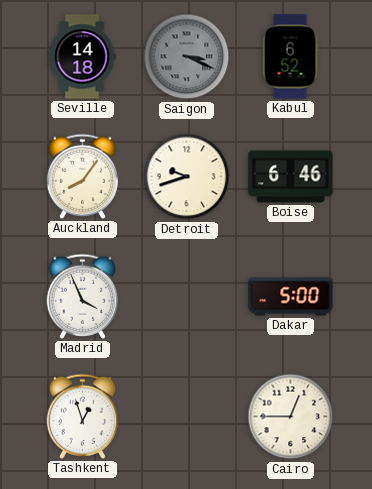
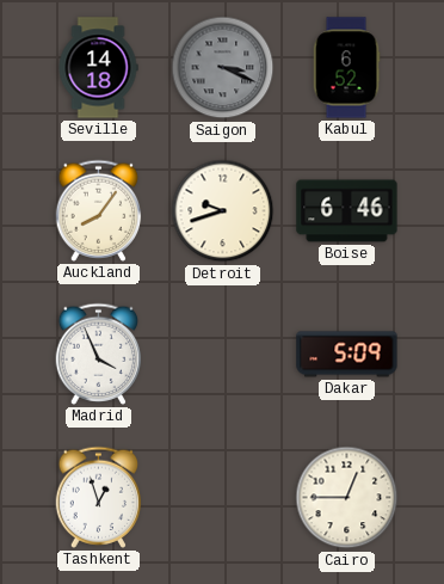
Dakar: 5:00 -> 5:09
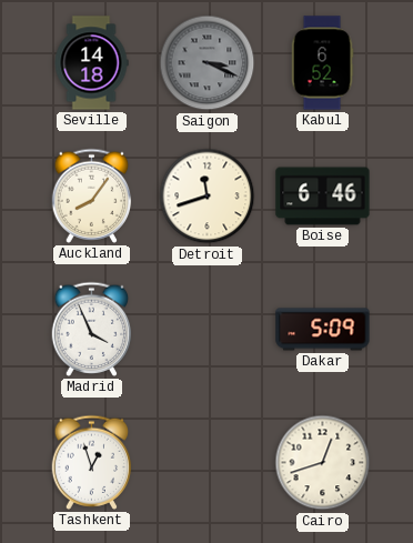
Detroit: 9:42 -> 11:42
Cairo: 12:45 -> 12:42
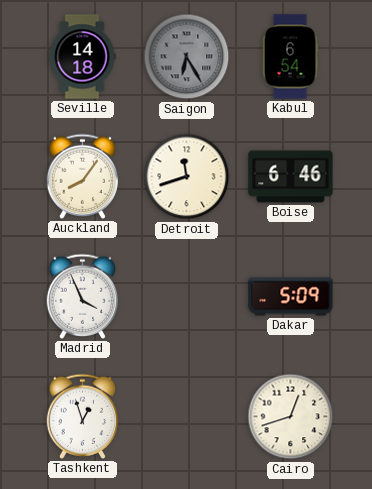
Saigon: 3:19 -> 6:25
Kabul: 6:52 -> 6:54
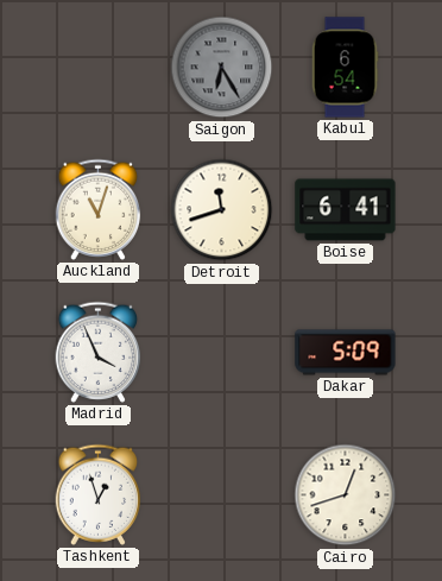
Seville: 14:18 -> none
Auckland: 8:06 -> 11:03
Boise: 6:46 -> 6:41
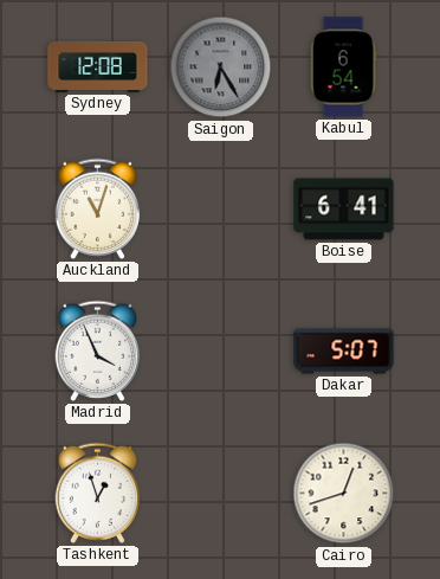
Sydney: none -> 12:08
Detroit: 11:42 -> none
Dakar: 5:09 -> 5:07
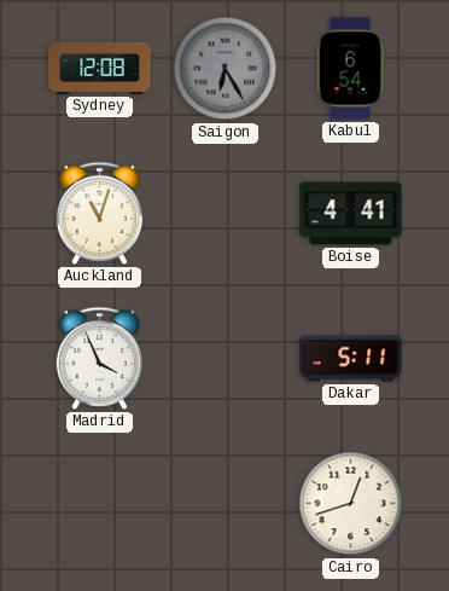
Boise: 6:41 -> 4:41
Dakar: 5:07 -> 5:11
Tashkent: 12:57 -> none
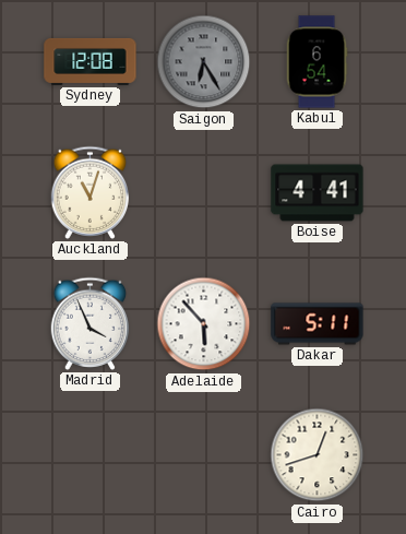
Adelaide: none -> 5:53
